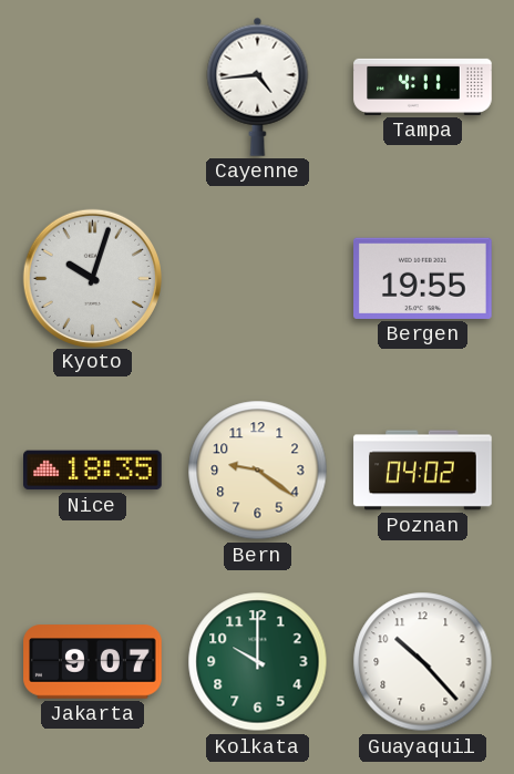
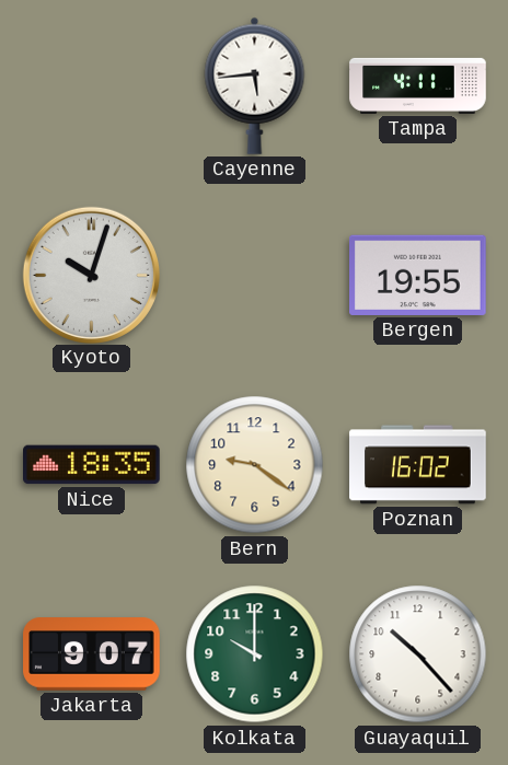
Cayenne: 4:44 -> 5:44
Poznan: 04:02 -> 16:02
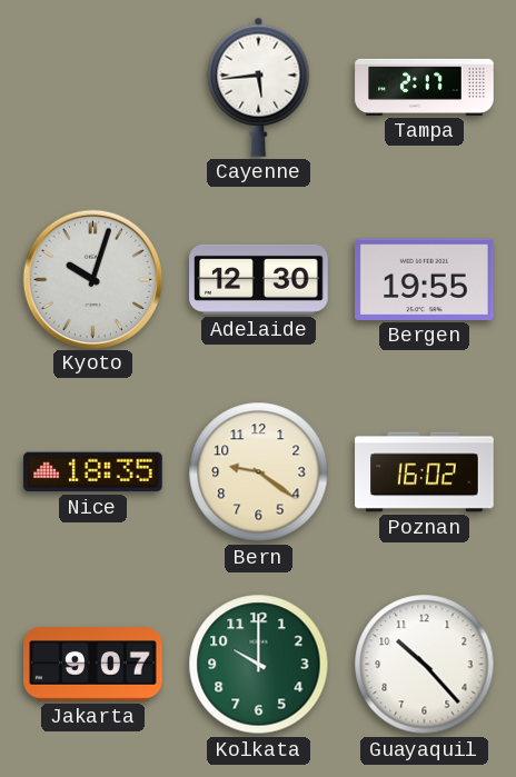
Tampa: 4:11 -> 2:17
Adelaide: none -> 12:30
